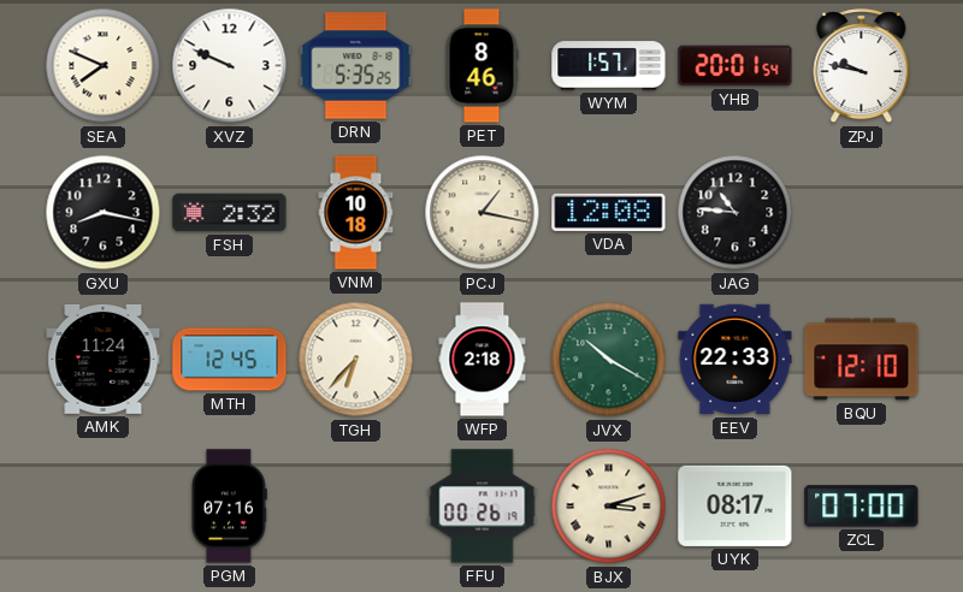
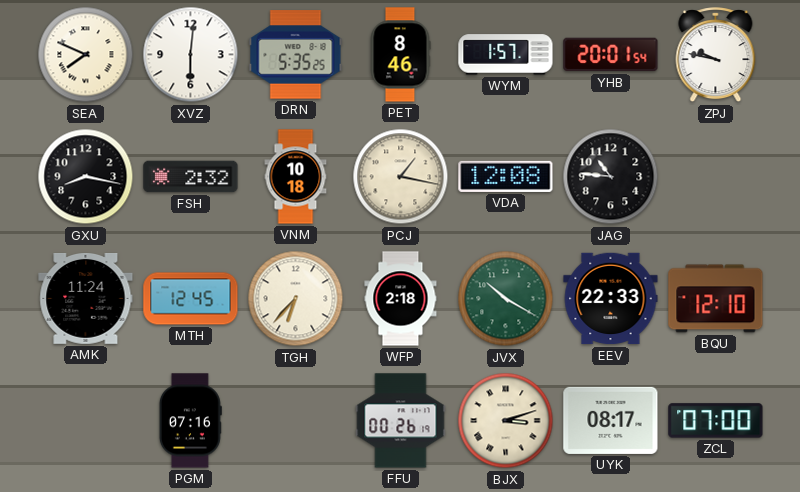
XVZ: 9:49 -> 6:01
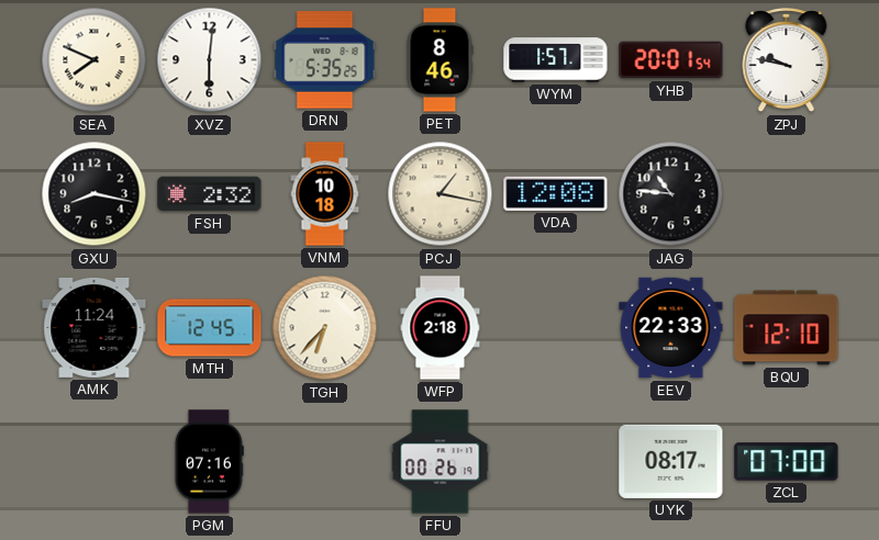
JVX: 10:20 -> none
BJX: 3:12 -> none
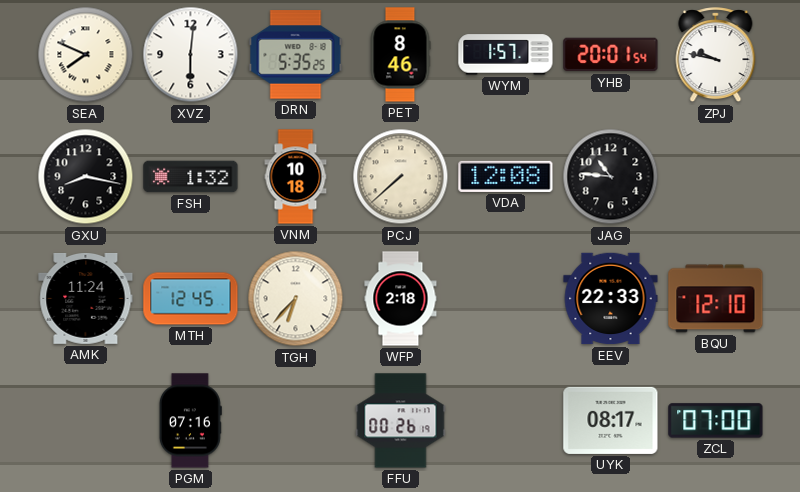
FSH: 2:32 -> 1:32
PCJ: 1:17 -> 7:38
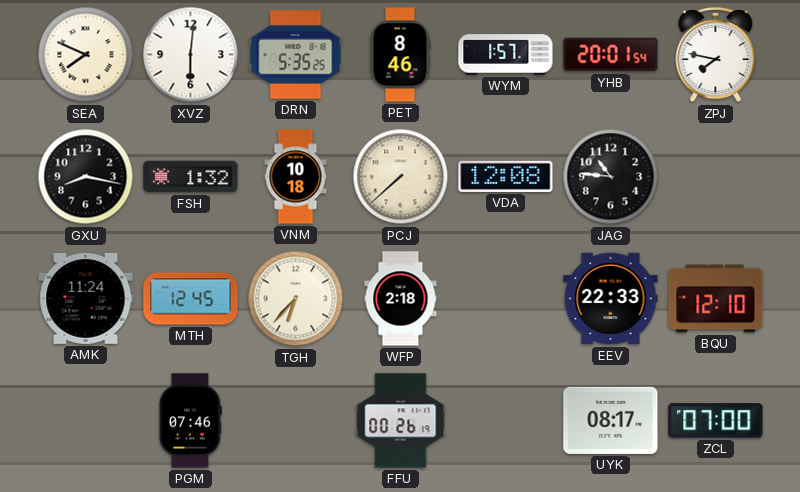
ZPJ: 9:47 -> 7:47
PGM: 07:16 -> 07:46
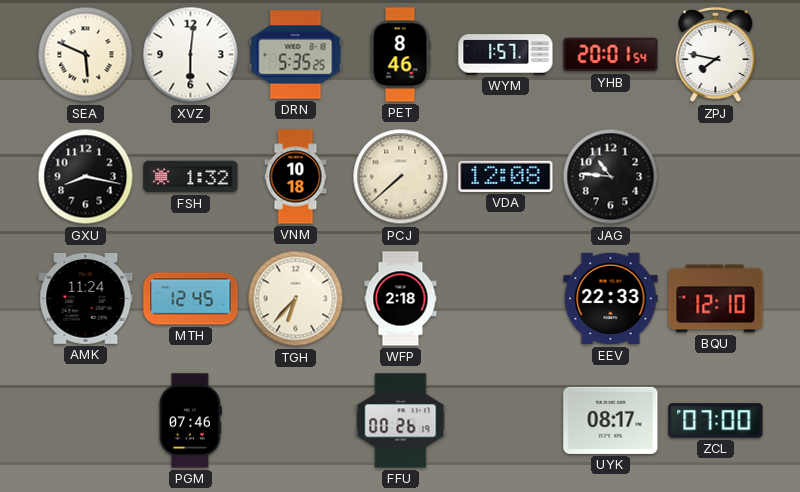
SEA: 7:49 -> 5:49
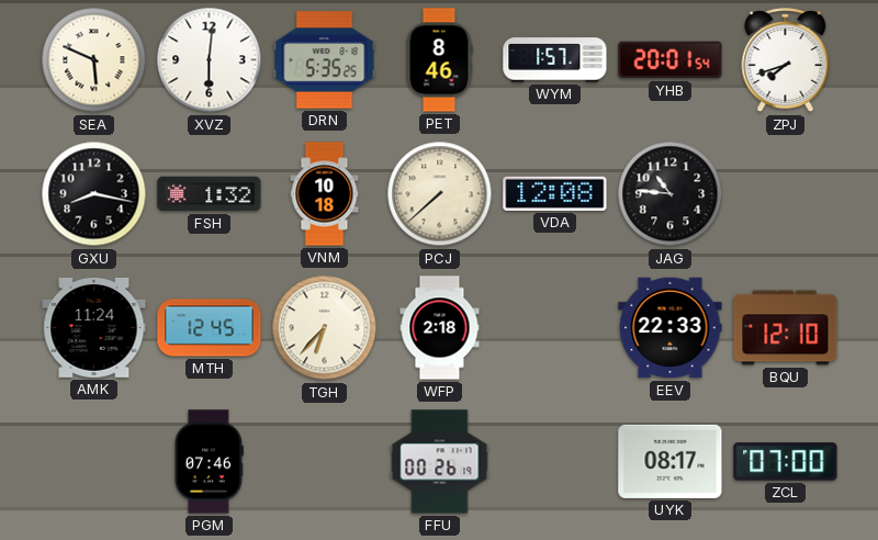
ZPJ: 7:47 -> 7:42
